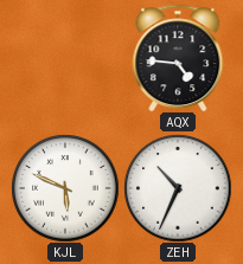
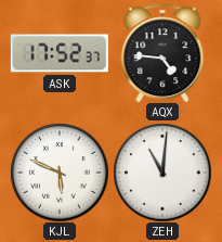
ASK: none -> 17:52
ZEH: 10:34 -> 11:01
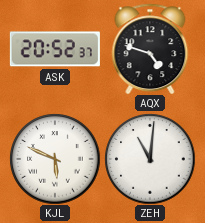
ASK: 17:52 -> 20:52
AQX: 4:46 -> 4:48
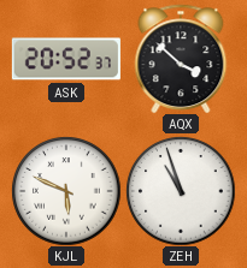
AQX: 4:48 -> 3:52
ZEH: 11:01 -> 10:57
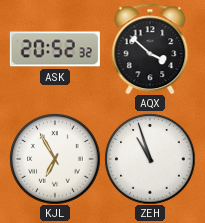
ASK: 20:52:37 -> 20:52:32
KJL: 5:49 -> 6:55
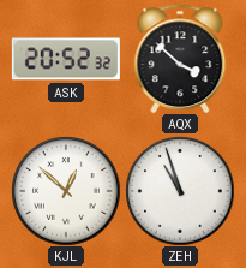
KJL: 6:55 -> 12:52
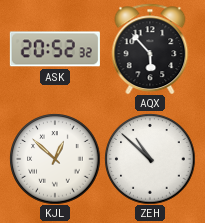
AQX: 3:52 -> 5:53
ZEH: 10:57 -> 10:52
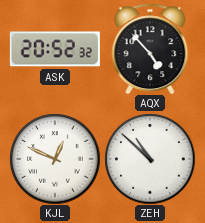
AQX: 5:53 -> 4:53
KJL: 12:52 -> 12:49
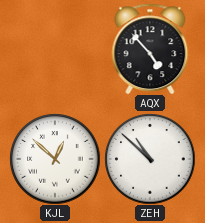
ASK: 20:52 -> none
KJL: 12:49 -> 12:52
